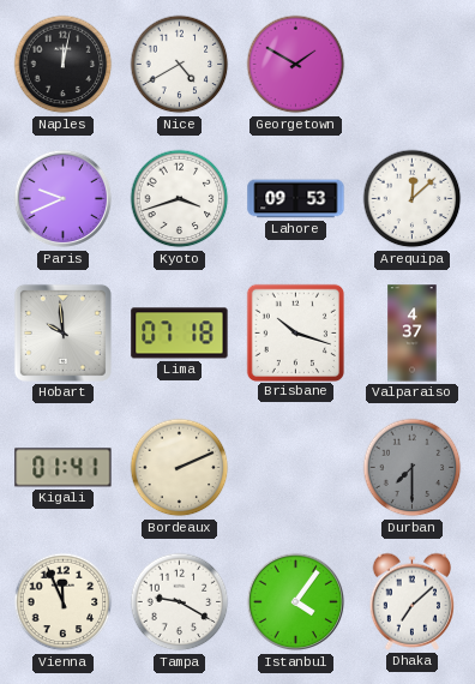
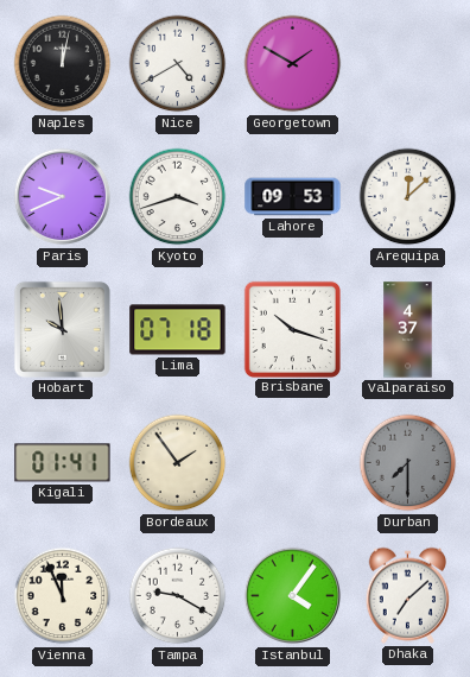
Bordeaux: 2:11 -> 1:54
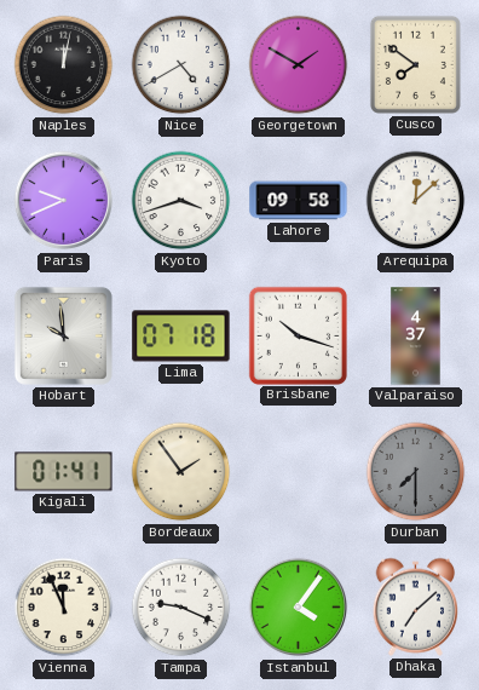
Cusco: none -> 7:51
Lahore: 09:53 -> 09:58
Tampa: 9:20 -> 9:19
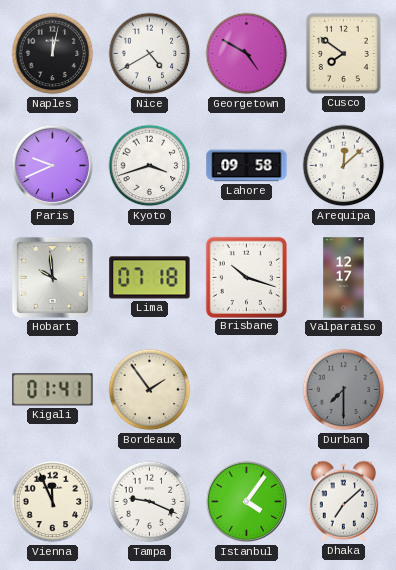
Georgetown: 1:50 -> 4:50
Valparaiso: 4:37 -> 12:17
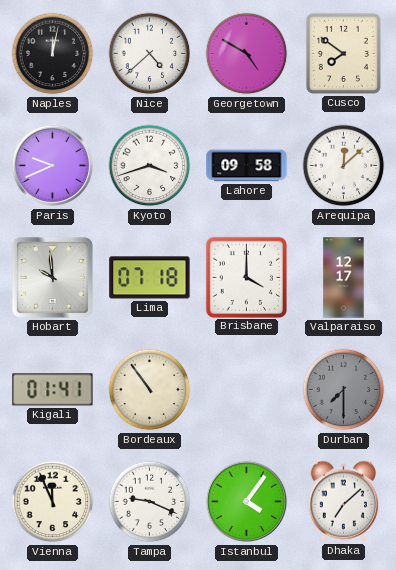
Nice: 4:40 -> 4:38
Brisbane: 10:18 -> 4:00
Bordeaux: 1:54 -> 10:54
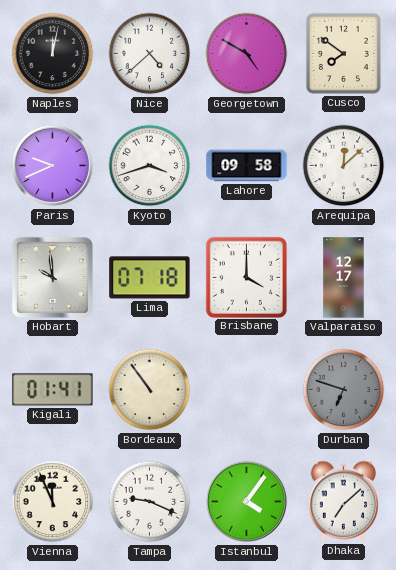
Durban: 7:30 -> 6:48
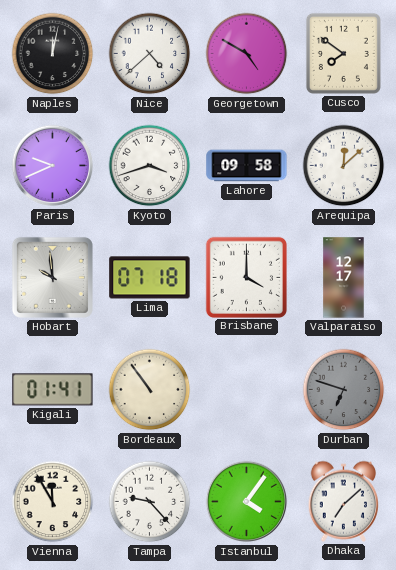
Vienna: 11:56 -> 11:55
Tampa: 9:19 -> 9:23
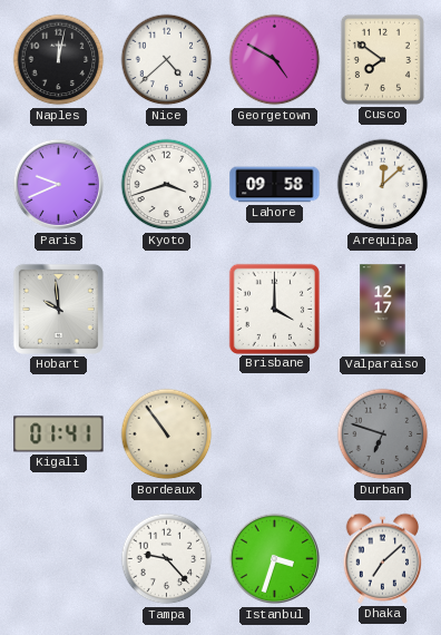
Lima: 07:18 -> none
Vienna: 11:55 -> none
Istanbul: 4:06 -> 3:33
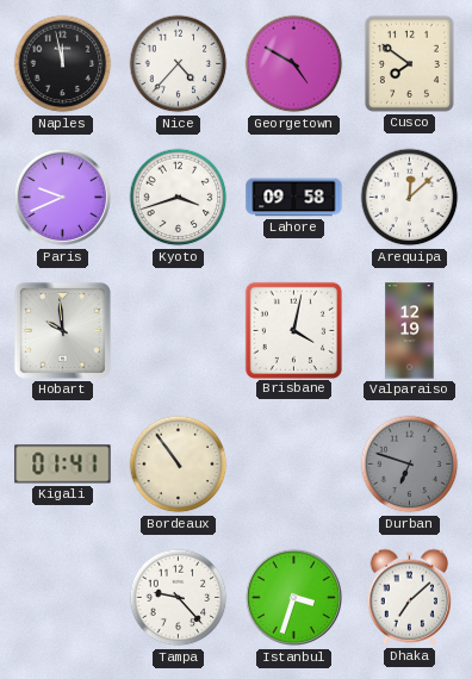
Naples: 12:02 -> 11:58
Nice: 4:38 -> 4:37
Brisbane: 4:00 -> 4:02
Valparaiso: 12:17 -> 12:19
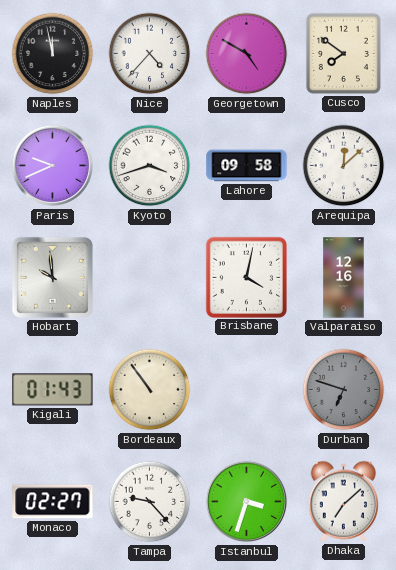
Valparaiso: 12:19 -> 12:16
Kigali: 01:41 -> 01:43
Monaco: none -> 02:27
